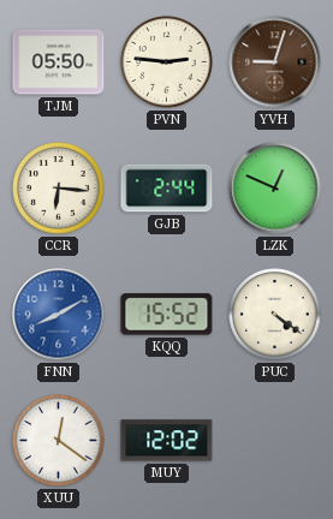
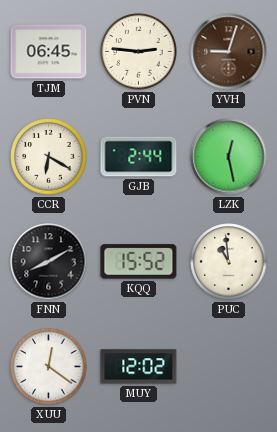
TJM: 05:50 -> 06:45
CCR: 6:16 -> 6:20
LZK: 12:49 -> 12:28
FNN dial: blue -> black
PUC: 4:21 -> 10:59
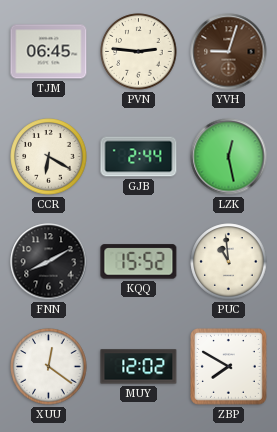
ZBP: none -> 7:50
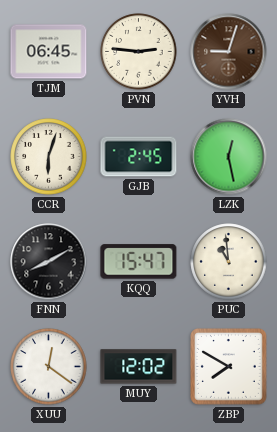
CCR: 6:20 -> 6:03
GJB: 2:44 -> 2:45
KQQ: 15:52 -> 15:47
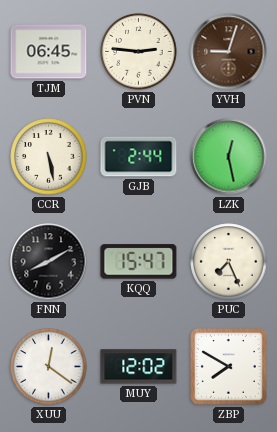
CCR: 6:03 -> 5:28
GJB: 2:45 -> 2:44
PUC: 10:59 -> 7:26
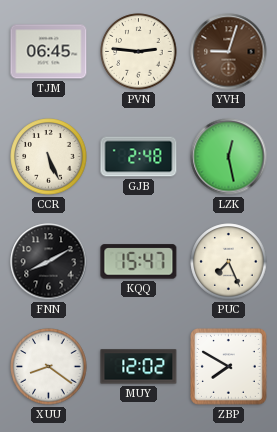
CCR: 5:28 -> 5:26
GJB: 2:44 -> 2:48
XUU: 12:21 -> 8:21
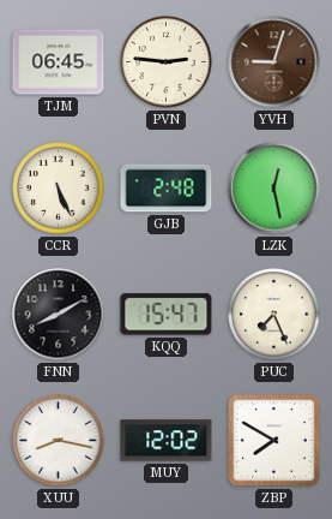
XUU: 8:21 -> 8:17
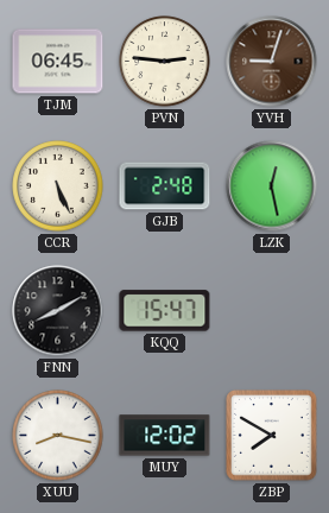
PUC: 7:26 -> none
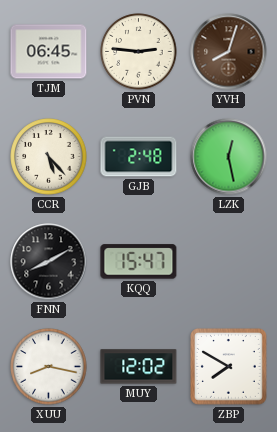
YVH: 9:03 -> 8:03
CCR: 5:26 -> 5:23
